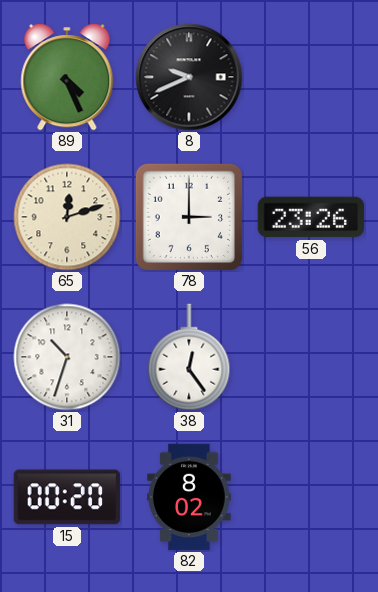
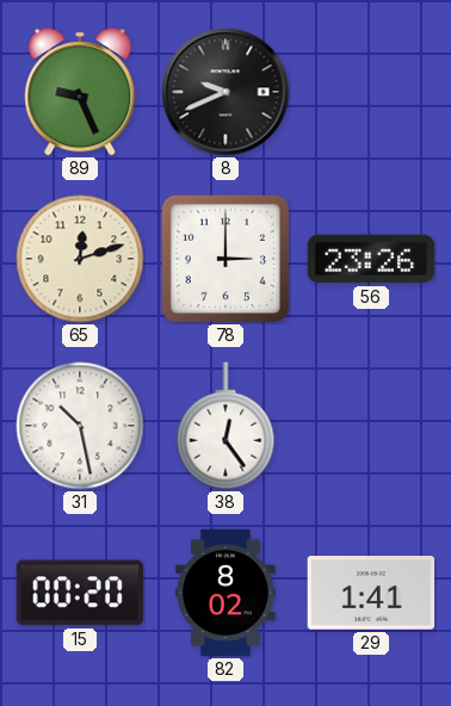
89: 4:26 -> 9:26
31: 10:33 -> 10:28
29: none -> 1:41
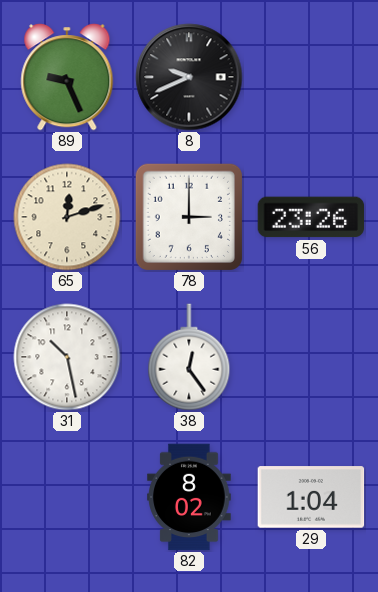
15: 00:20 -> none
29: 1:41 -> 1:04
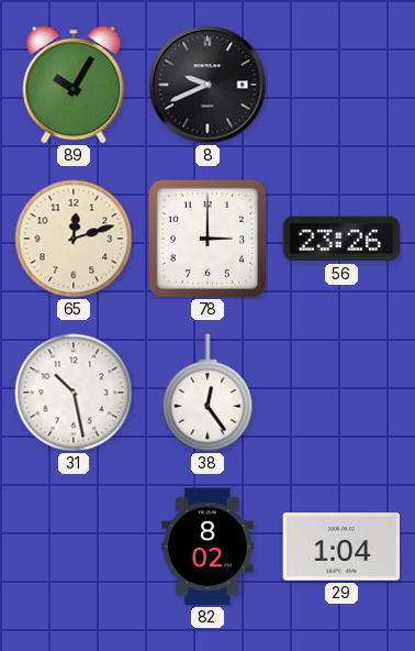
89: 9:26 -> 10:05
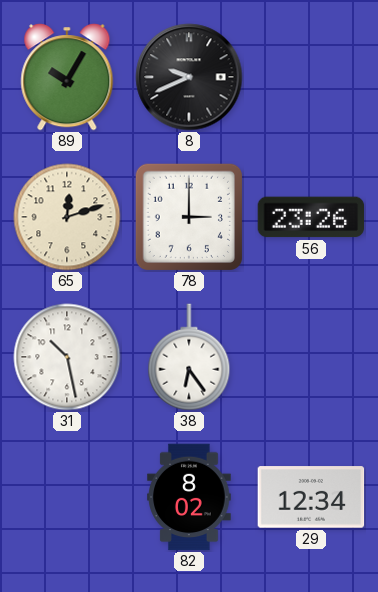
38: 12:24 -> 6:24
29: 1:04 -> 12:34
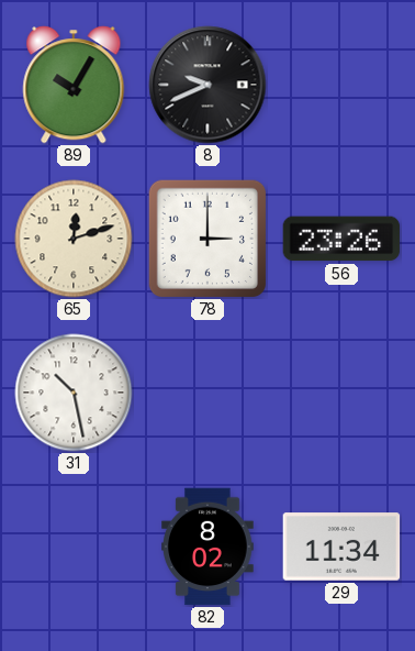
38: 6:24 -> none
29: 12:34 -> 11:34
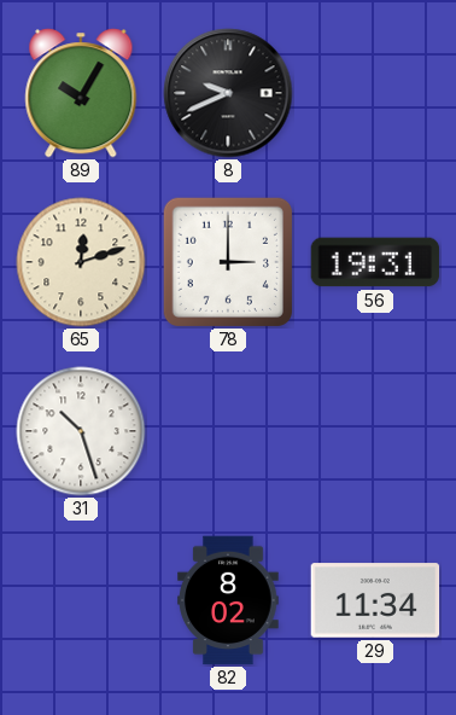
56: 23:26 -> 19:31
31: 10:28 -> 10:27
